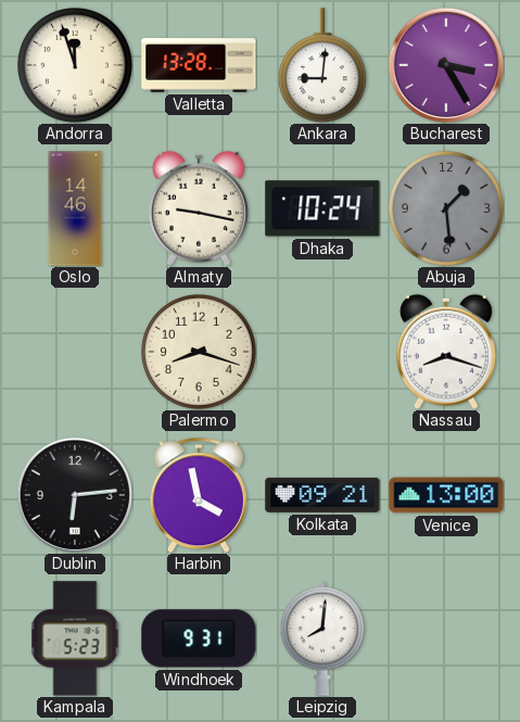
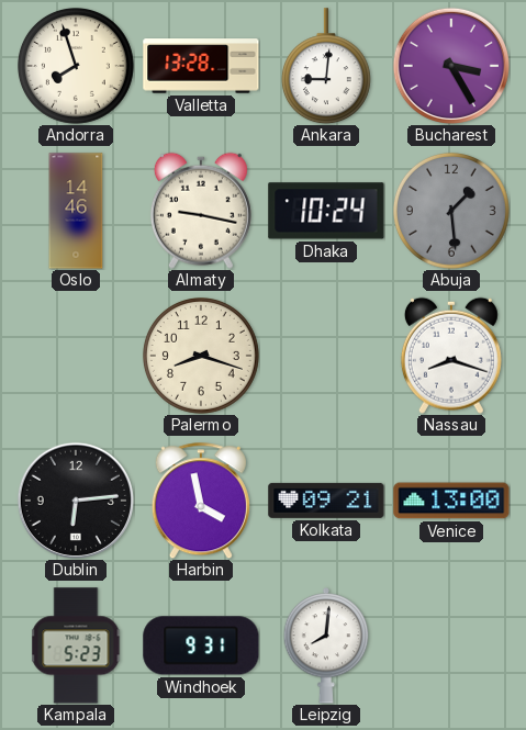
Andorra: 11:57 -> 7:57
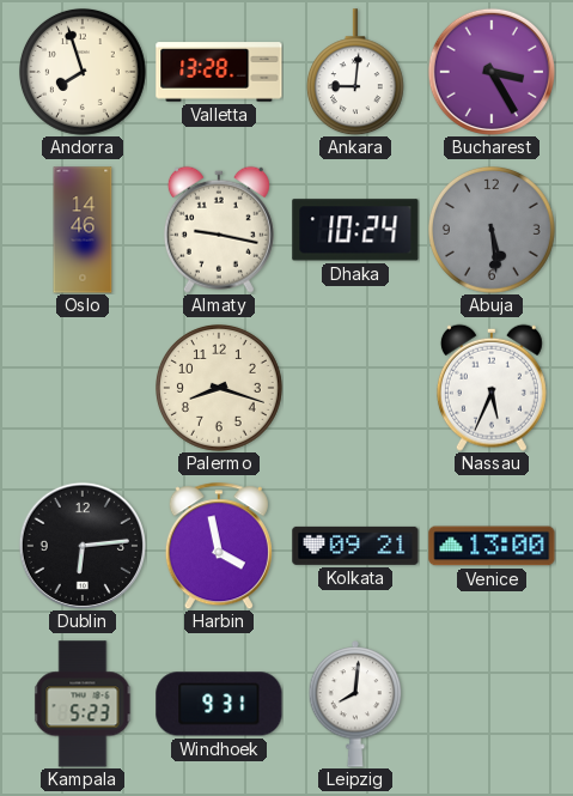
Abuja: 1:29 -> 5:29
Nassau: 8:18 -> 5:34
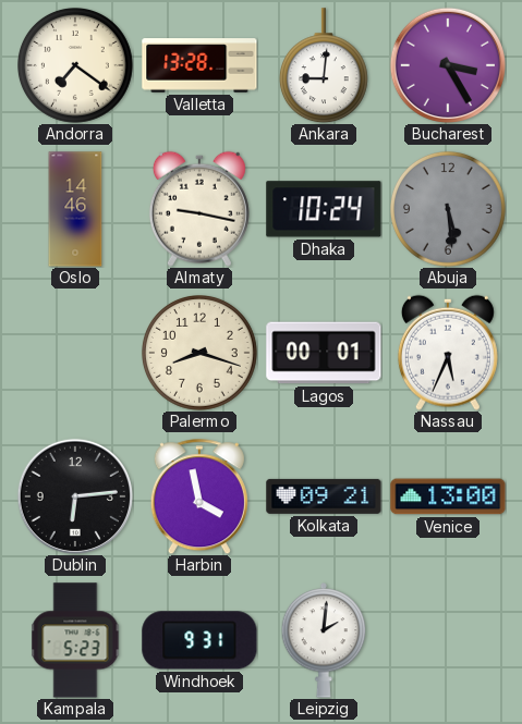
Andorra: 7:57 -> 7:21
Lagos: none -> 00:01
Leipzig: 8:01 -> 2:01
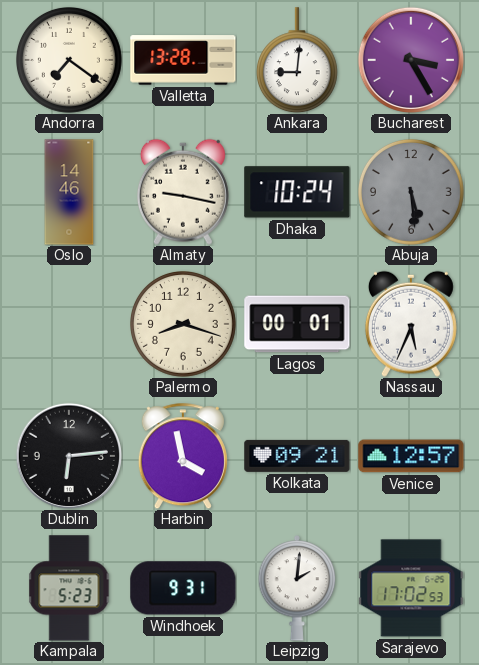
Venice: 13:00 -> 12:57
Sarajevo: none -> 17:02
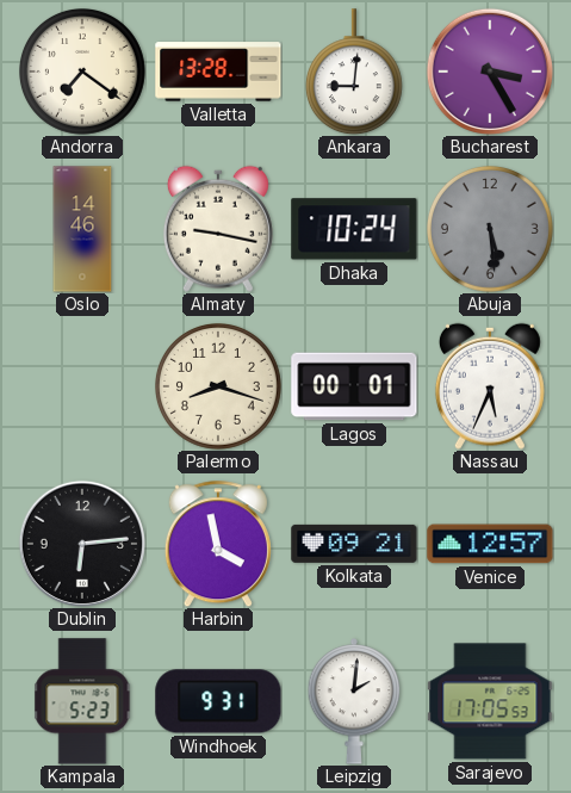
Sarajevo: 17:02 -> 17:05
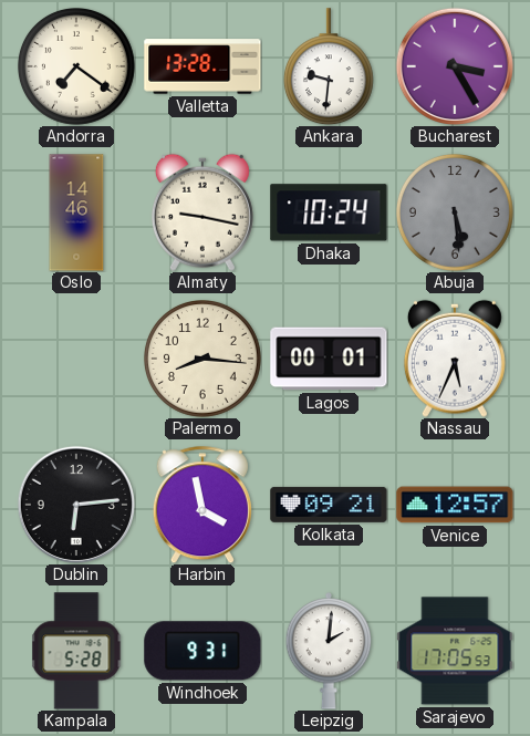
Ankara: 9:01 -> 9:31
Palermo: 8:18 -> 8:16
Kampala: 5:23 -> 5:28
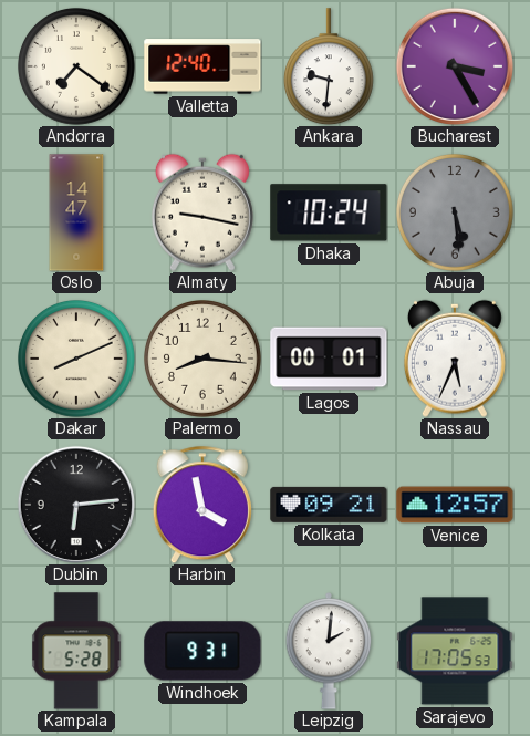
Valletta: 13:28 -> 12:40
Oslo: 14:46 -> 14:47
Dakar: none -> 8:11
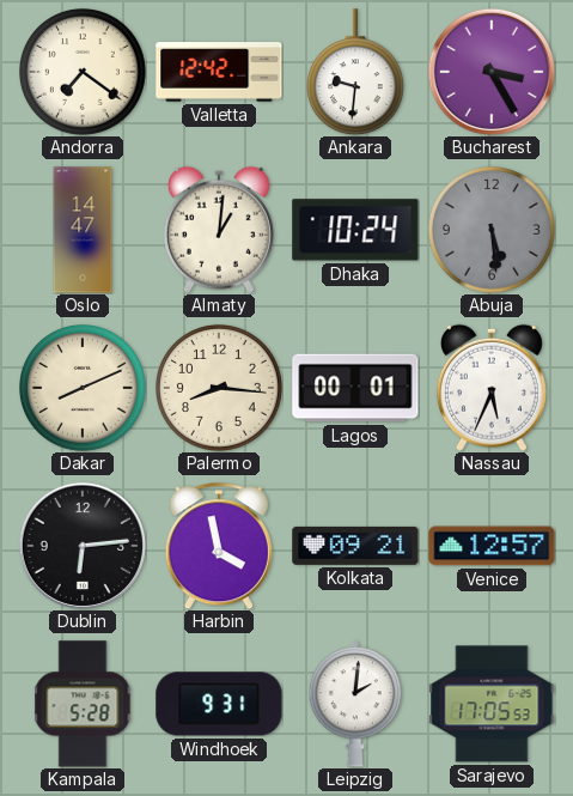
Valletta: 12:40 -> 12:42
Almaty: 9:17 -> 1:01
